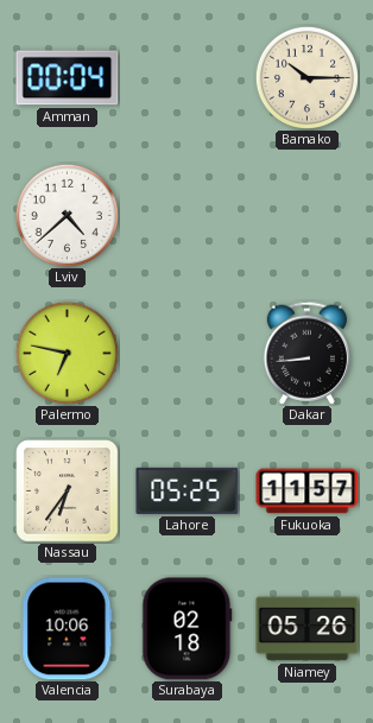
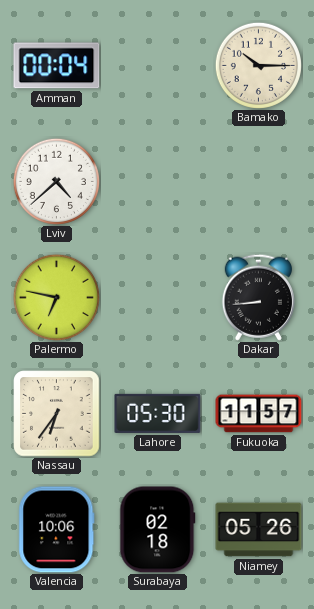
Lahore: 05:25 -> 05:30
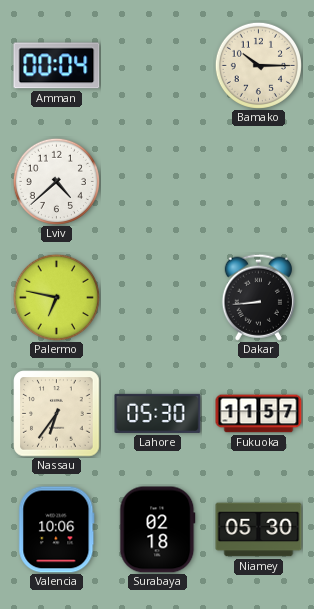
Niamey: 05:26 -> 05:30
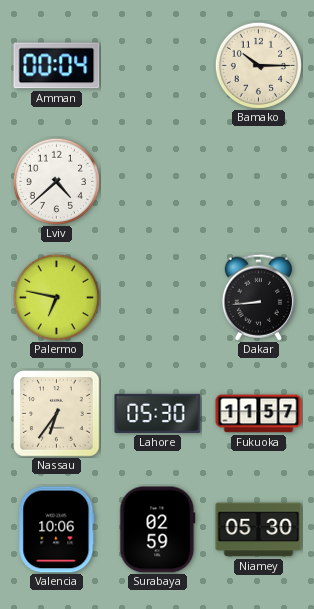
Surabaya: 02:18 -> 02:59
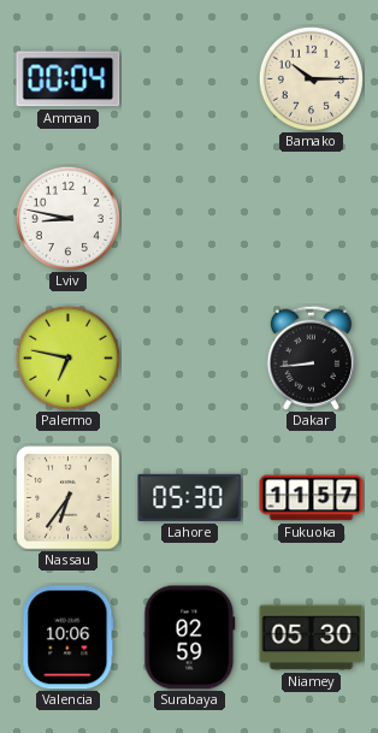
Lviv: 4:38 -> 8:47
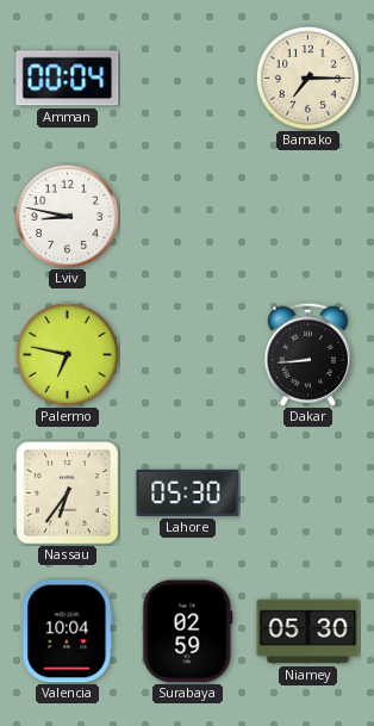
Bamako: 10:15 -> 7:15
Fukuoka: 11:57 -> none
Valencia: 10:06 -> 10:04
